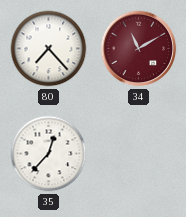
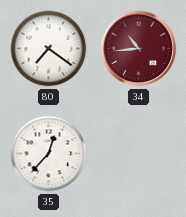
80: 7:23 -> 7:21
34: 11:10 -> 10:44
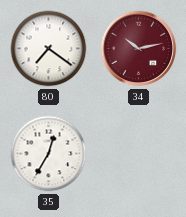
34: 10:44 -> 10:13
35: 12:37 -> 12:35
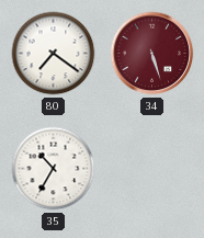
34: 10:13 -> 5:27
35: 12:35 -> 10:35
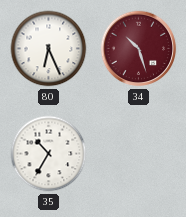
80: 7:21 -> 6:26
34: 5:27 -> 10:27
